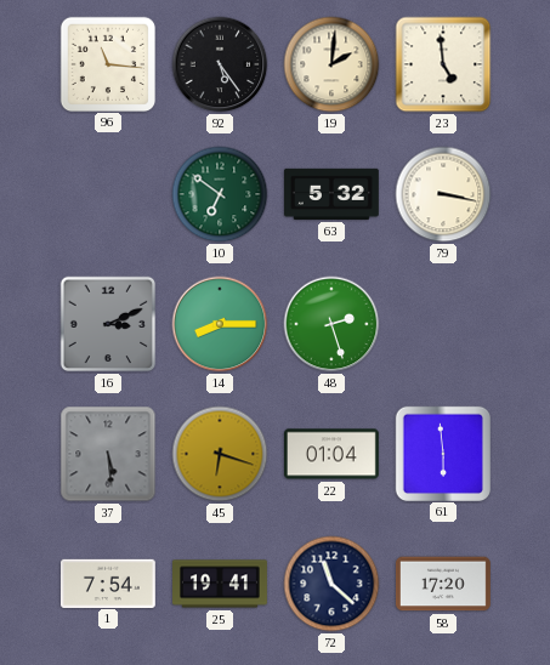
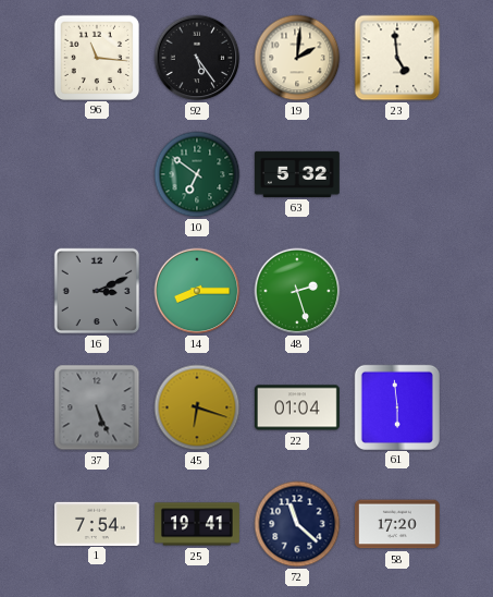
79: 3:17 -> none
37: 5:29 -> 5:26
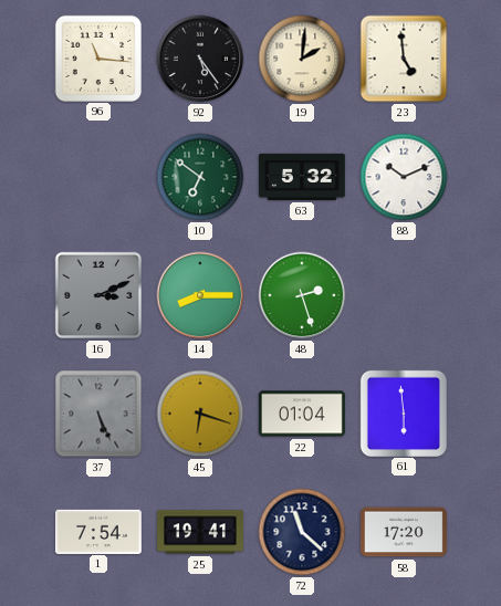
88: none -> 10:11
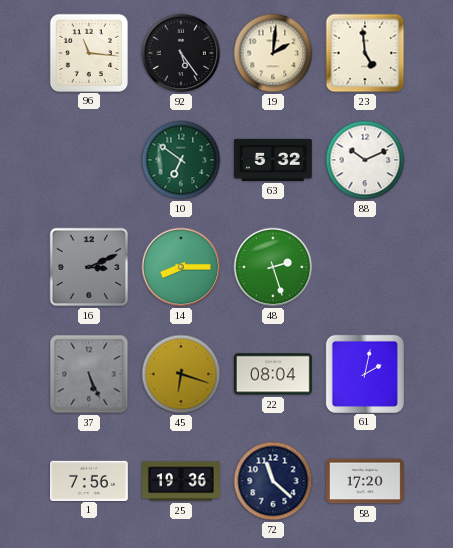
22: 01:04 -> 08:04
61: 5:59 -> 2:02
1: 7:54 -> 7:56
25: 19:41 -> 19:36
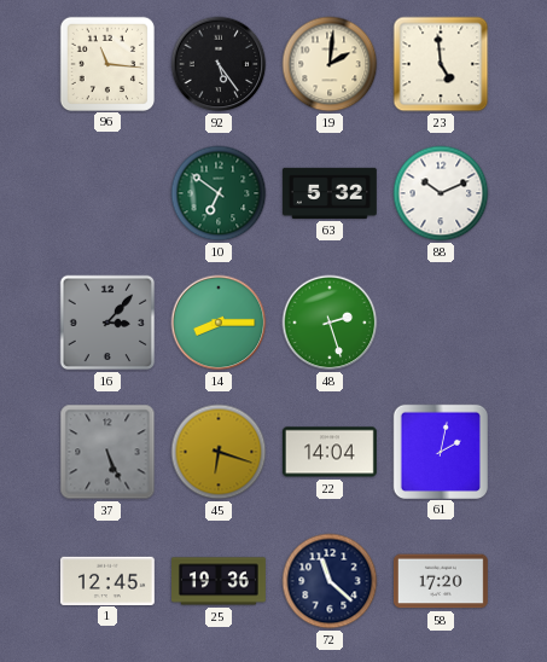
16: 3:11 -> 3:07
22: 08:04 -> 14:04
1: 7:56 -> 12:45
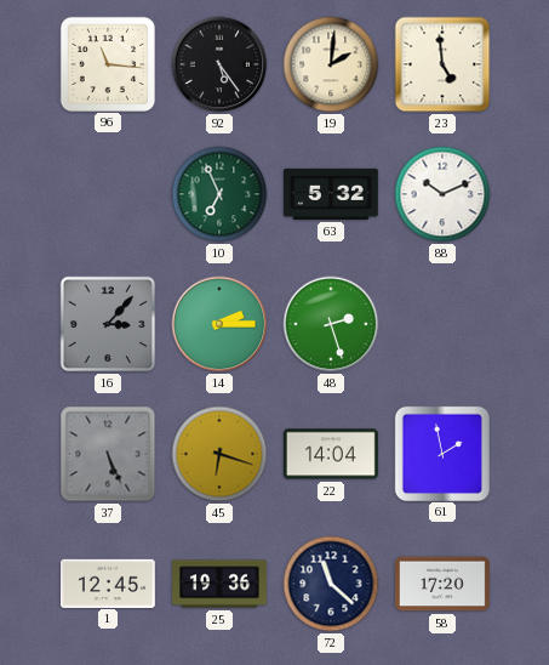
10: 6:51 -> 6:56
14: 8:15 -> 2:15
61: 2:02 -> 1:58
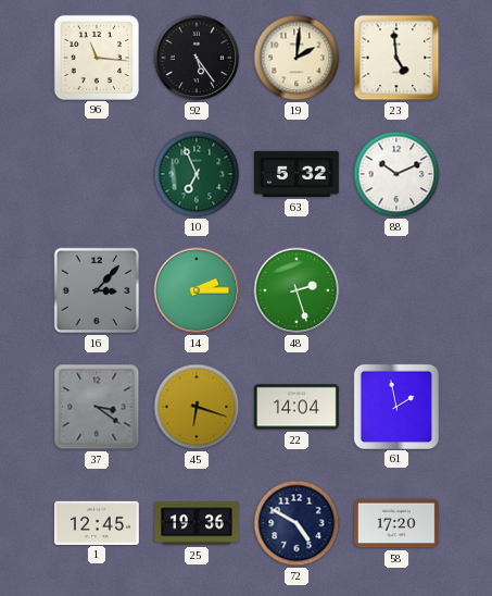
37: 5:26 -> 3:21
72: 11:22 -> 4:50
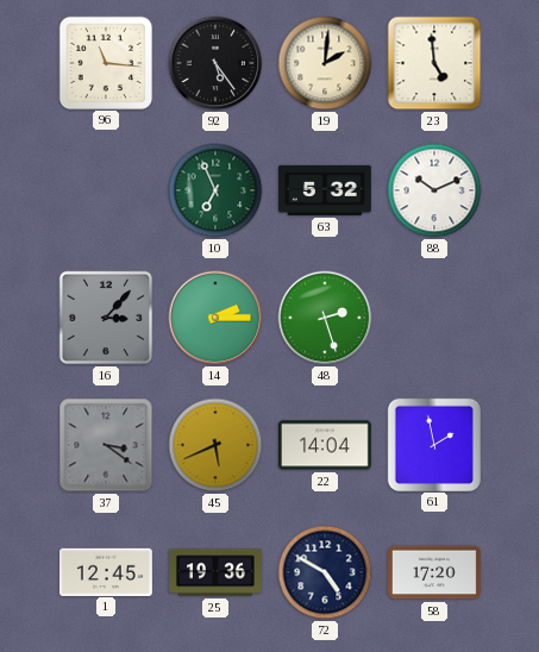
45: 6:18 -> 5:41
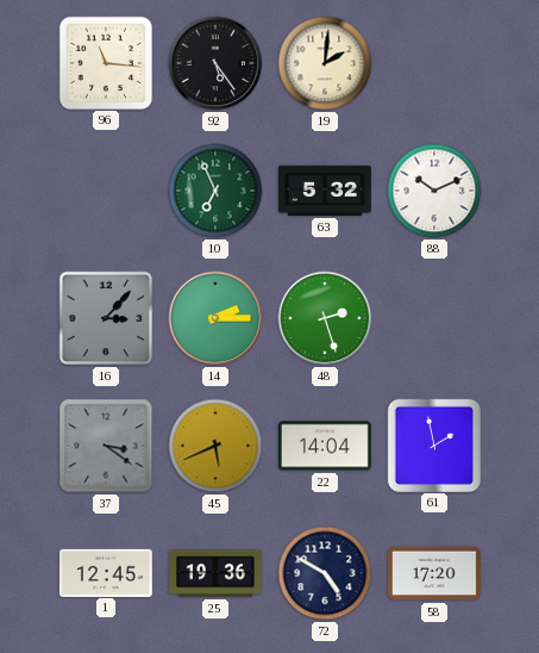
23: 4:59 -> none
